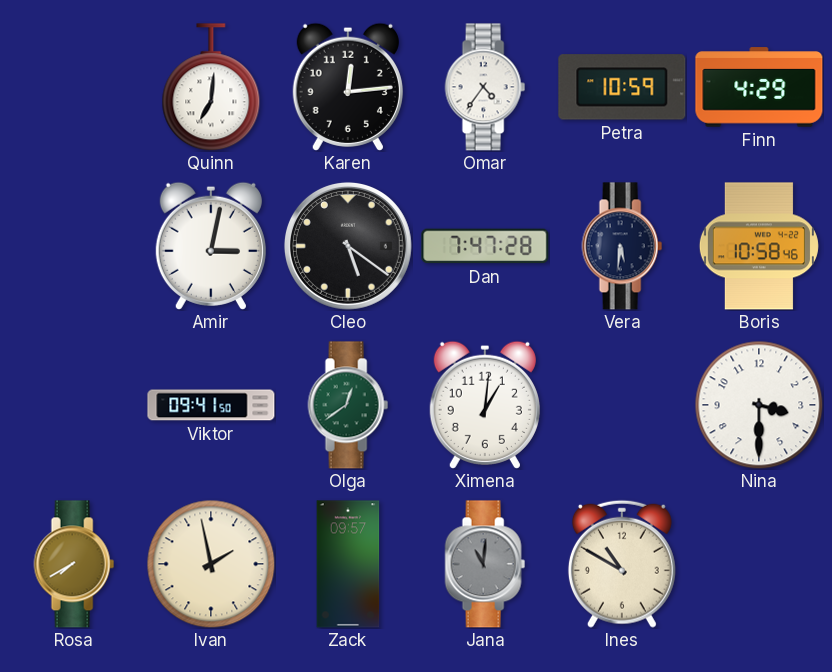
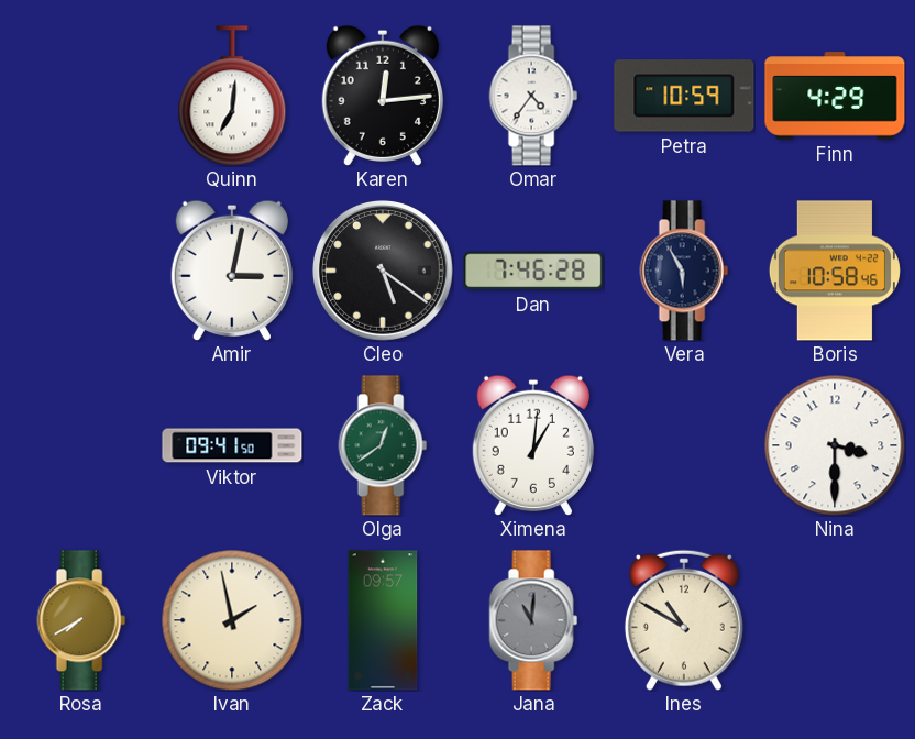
Dan: 7:47 -> 7:46
Vera: 5:31 -> 5:55
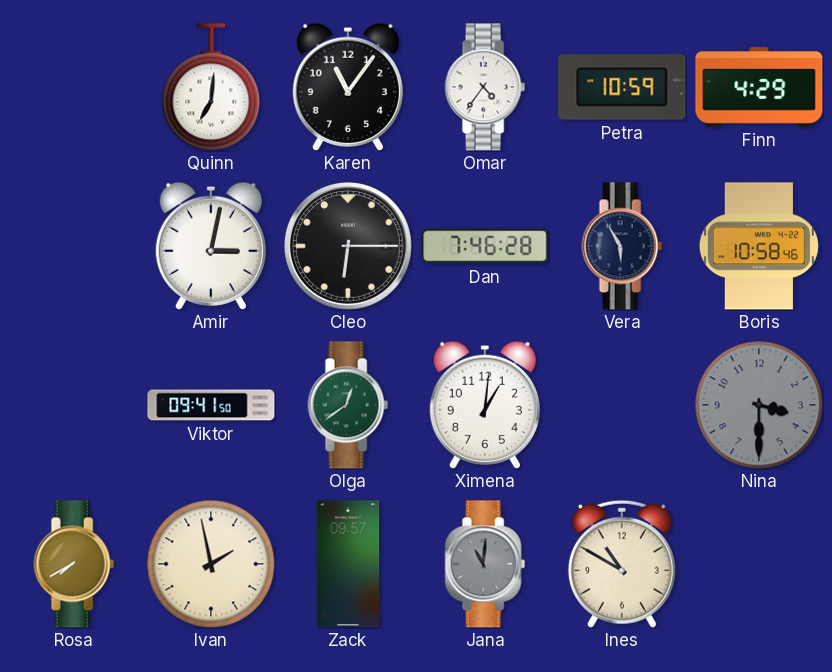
Karen: 12:14 -> 11:06
Cleo: 5:21 -> 6:15
Nina dial: white -> grey
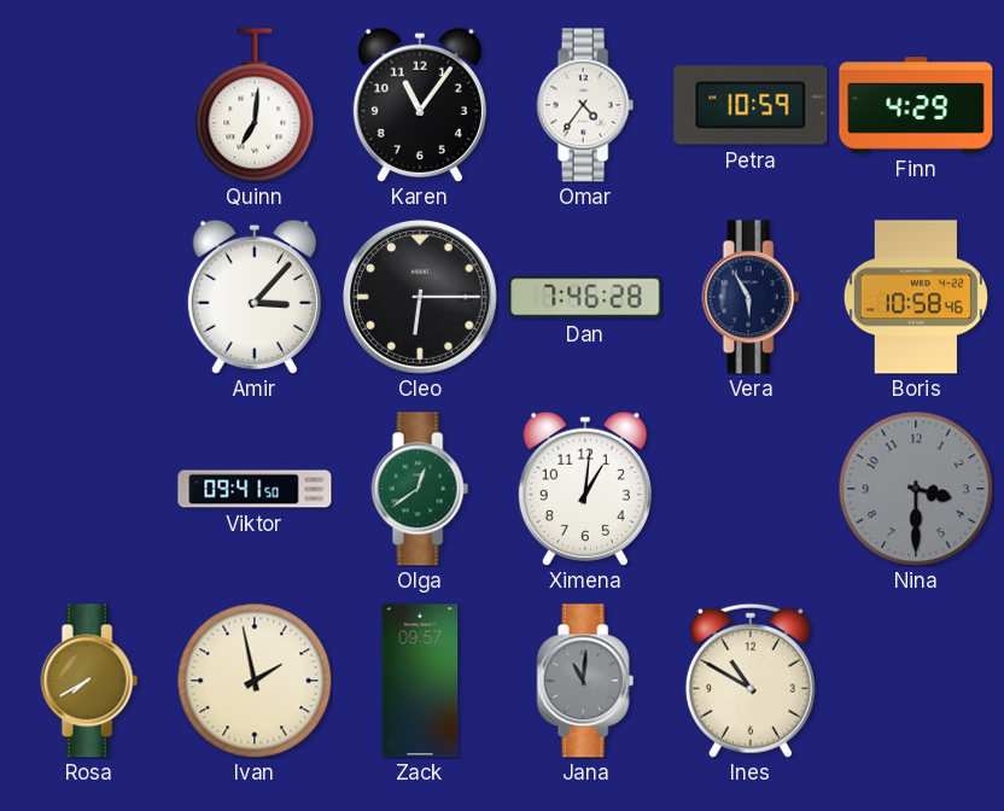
Amir: 3:02 -> 3:07
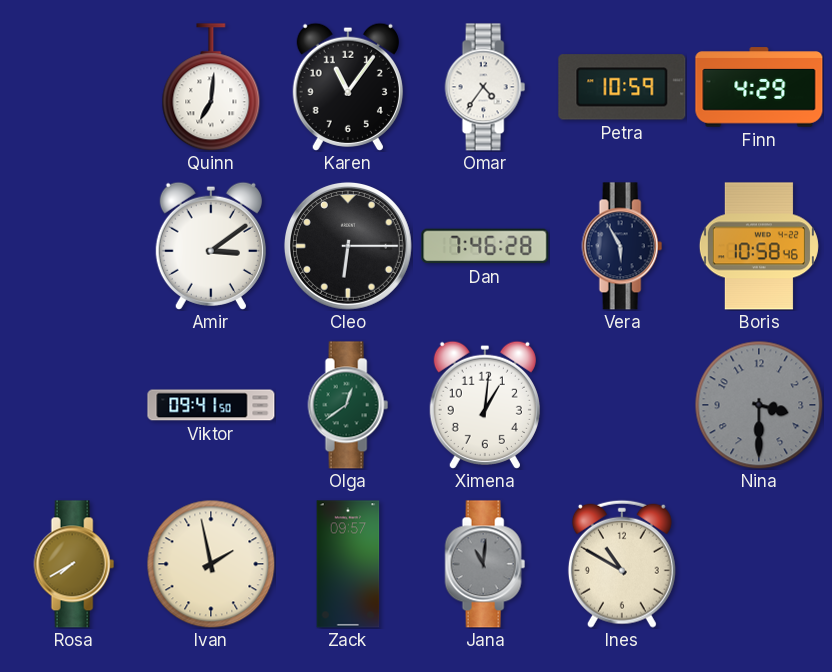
Amir: 3:07 -> 3:09
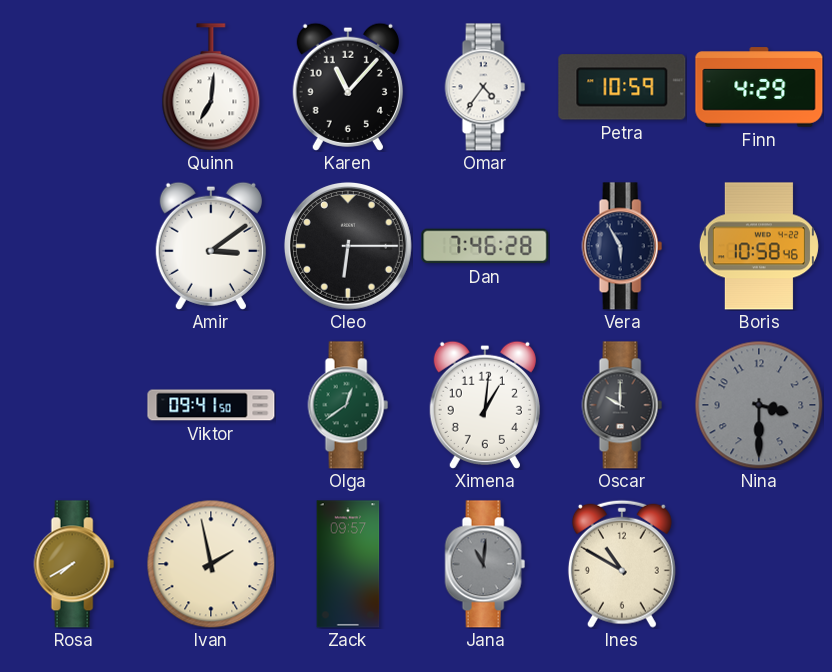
Karen: 11:06 -> 11:07
Oscar: none -> 10:00
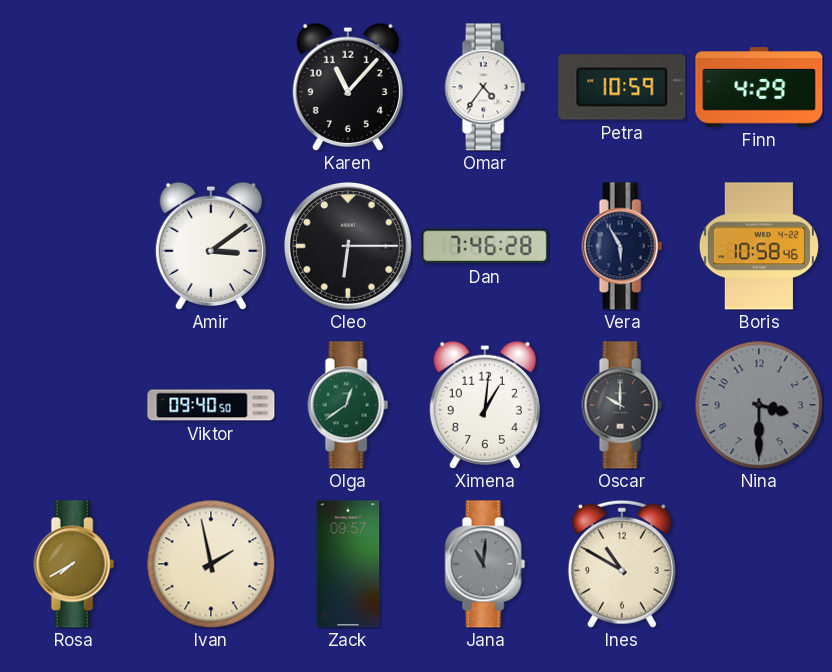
Quinn: 7:01 -> none
Viktor: 09:41 -> 09:40
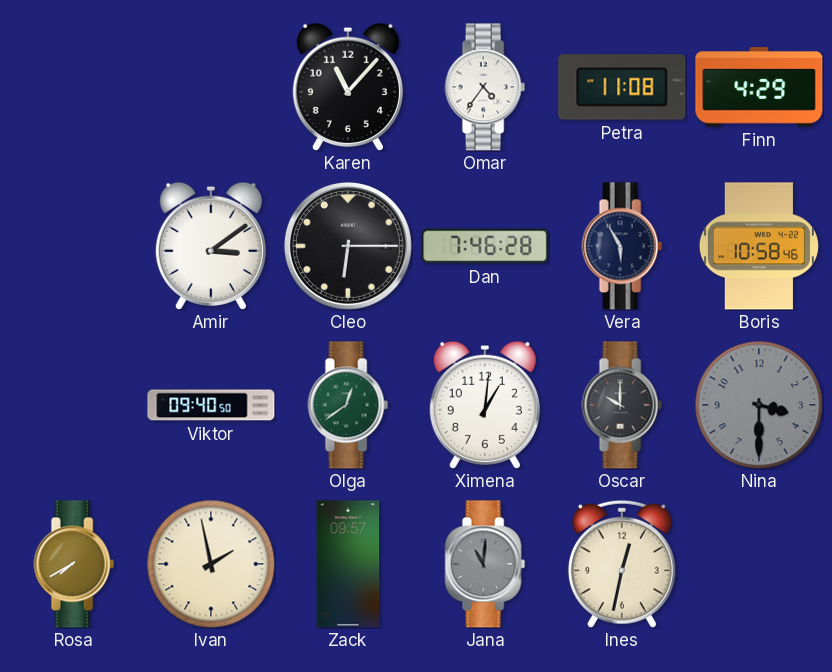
Petra: 10:59 -> 11:08
Ines: 10:50 -> 12:32
